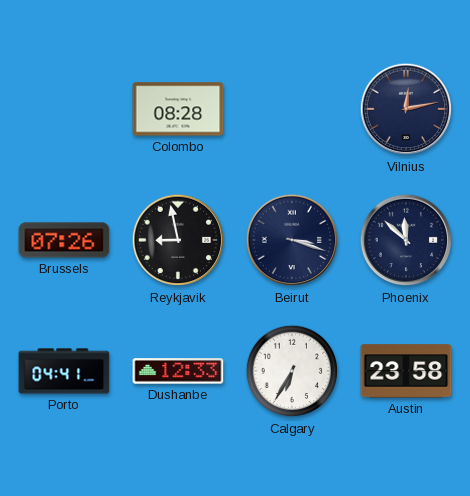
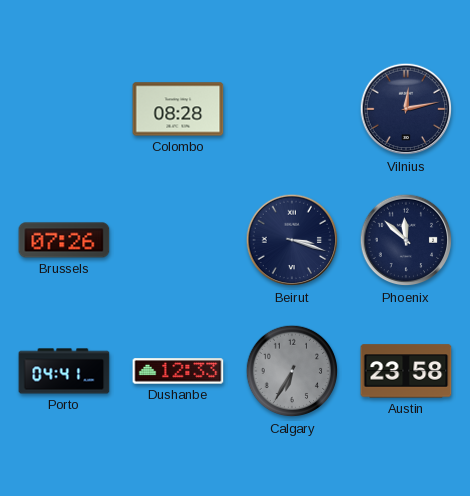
Reykjavik: 8:58 -> none
Calgary dial: white -> grey
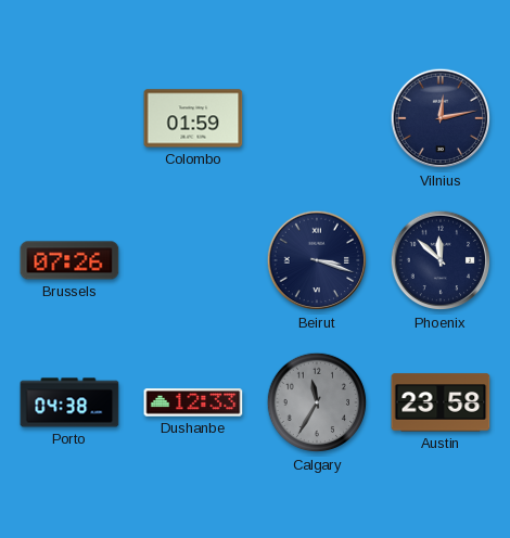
Colombo: 08:28 -> 01:59
Porto: 04:41 -> 04:38
Calgary: 6:35 -> 11:35
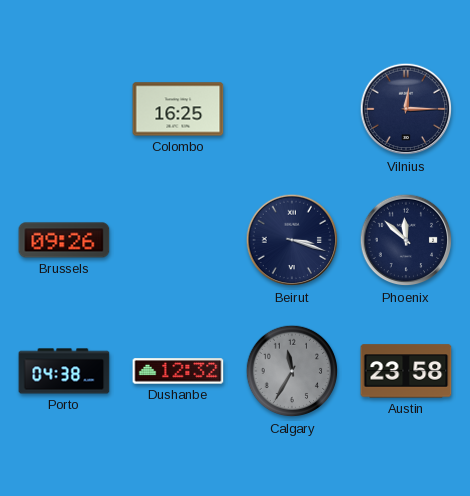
Colombo: 01:59 -> 16:25
Vilnius: 12:13 -> 12:15
Brussels: 07:26 -> 09:26
Dushanbe: 12:33 -> 12:32
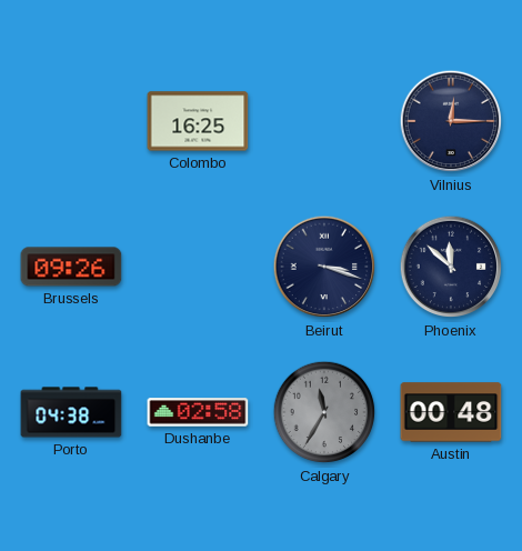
Dushanbe: 12:32 -> 02:58
Austin: 23:58 -> 00:48
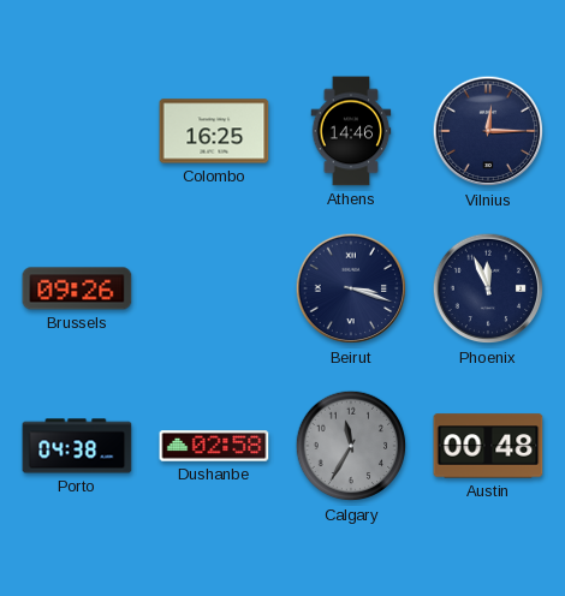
Athens: none -> 14:46
Phoenix: 11:52 -> 11:56
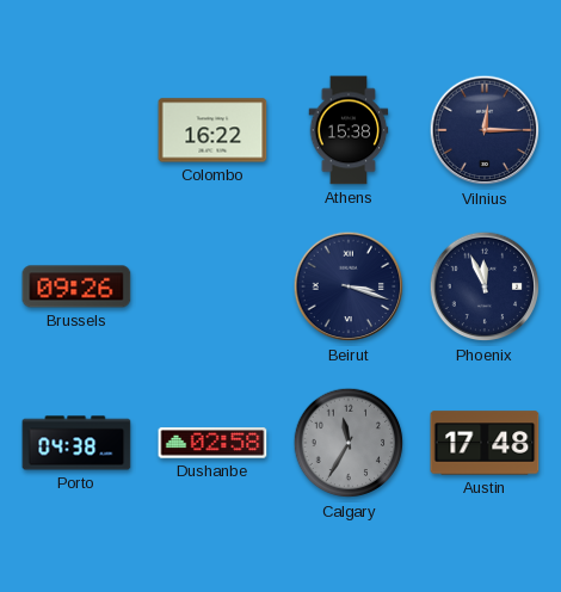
Colombo: 16:25 -> 16:22
Athens: 14:46 -> 15:38
Austin: 00:48 -> 17:48
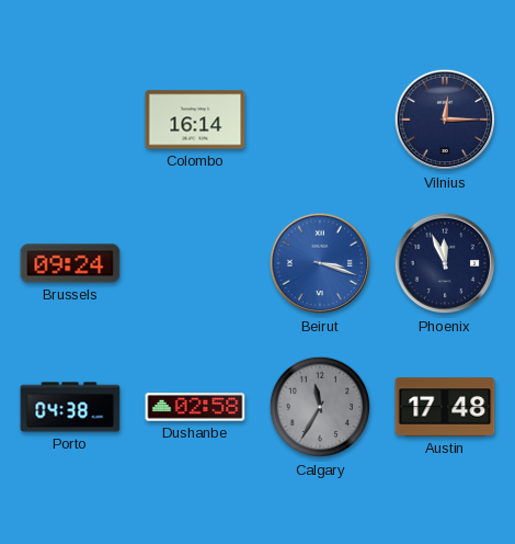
Colombo: 16:22 -> 16:14
Athens: 15:38 -> none
Brussels: 09:26 -> 09:24
Beirut dial: navy -> blue
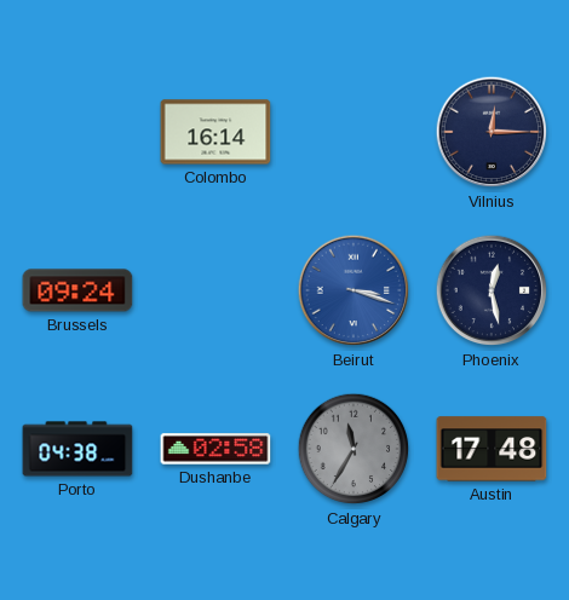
Phoenix: 11:56 -> 12:28
